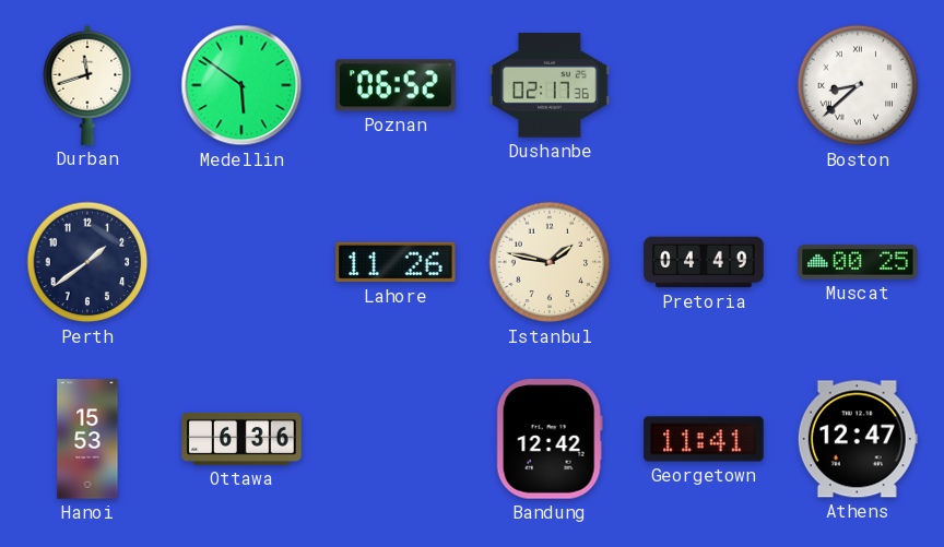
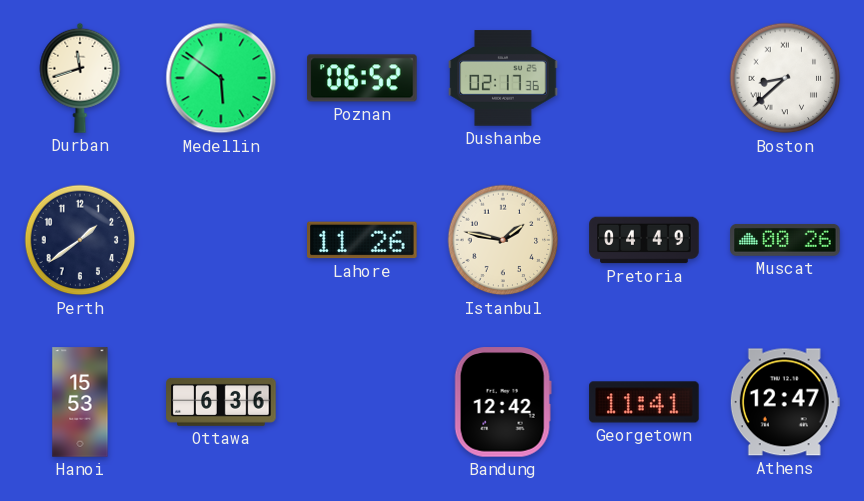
Muscat: 00:25 -> 00:26
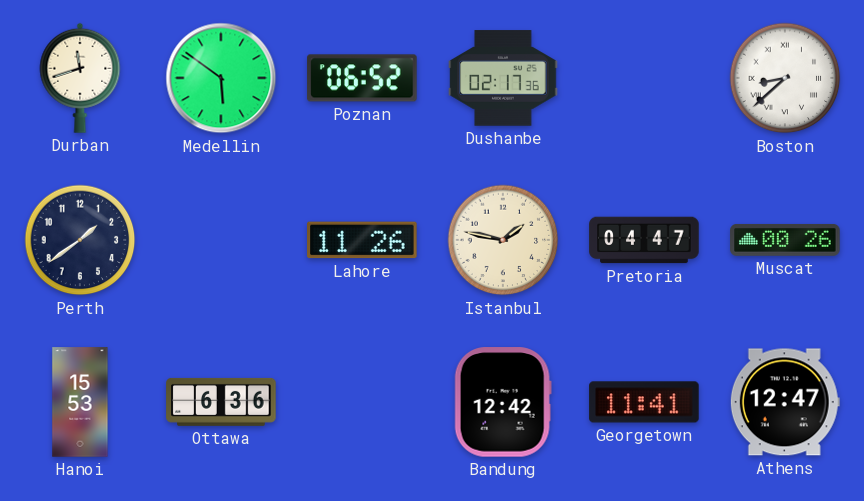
Pretoria: 04:49 -> 04:47
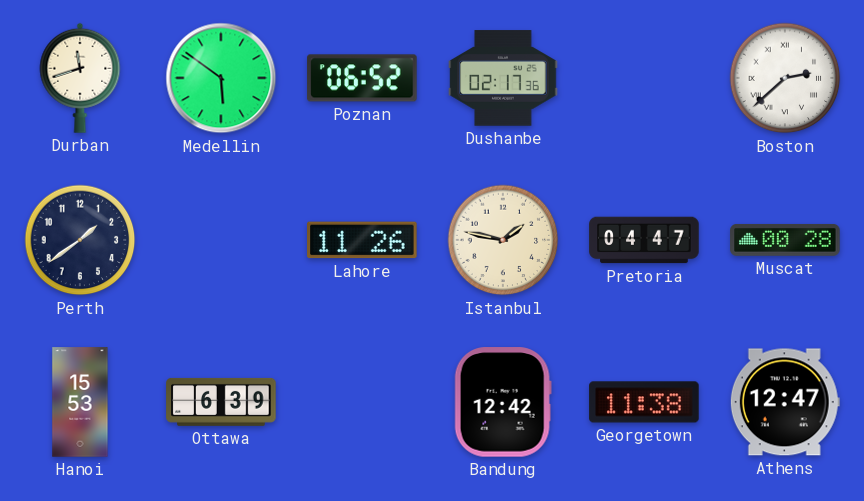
Boston: 8:38 -> 2:38
Muscat: 00:26 -> 00:28
Ottawa: 6:36 -> 6:39
Georgetown: 11:41 -> 11:38
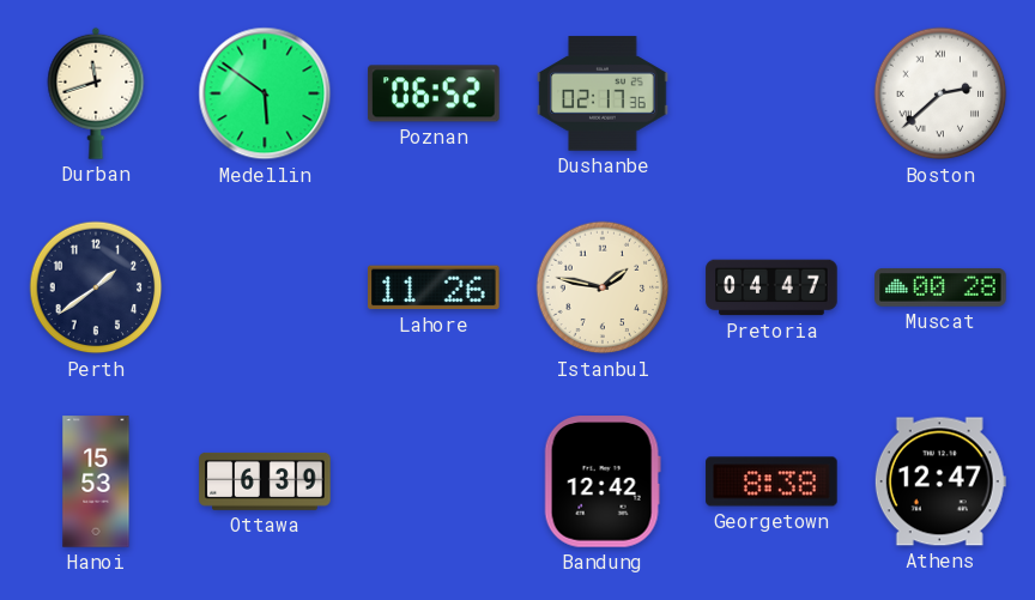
Georgetown: 11:38 -> 8:38
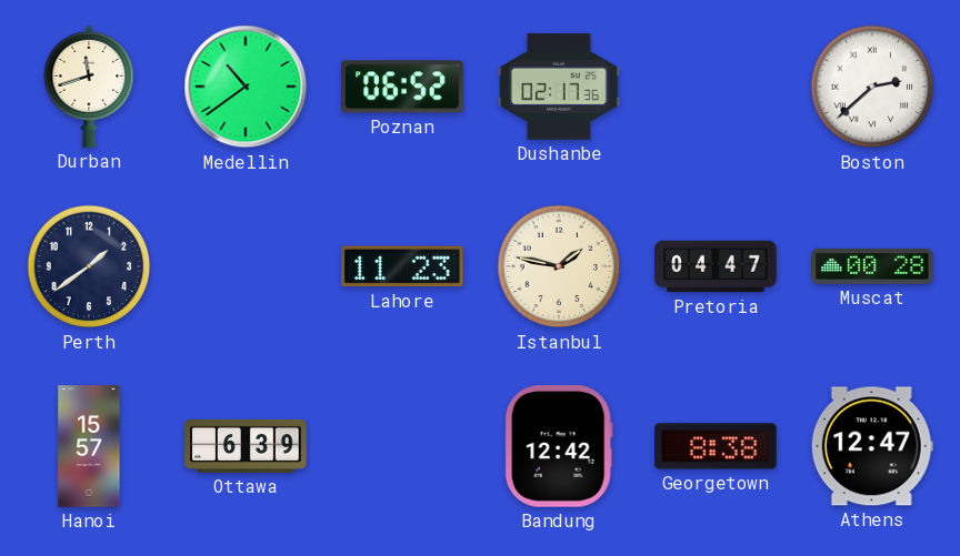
Medellin: 5:51 -> 10:39
Lahore: 11:26 -> 11:23
Hanoi: 15:53 -> 15:57
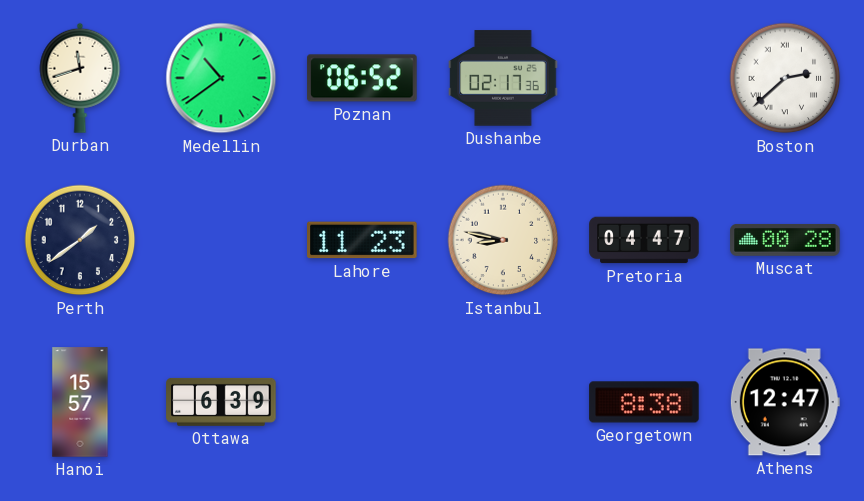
Istanbul: 1:47 -> 8:47
Bandung: 12:42 -> none
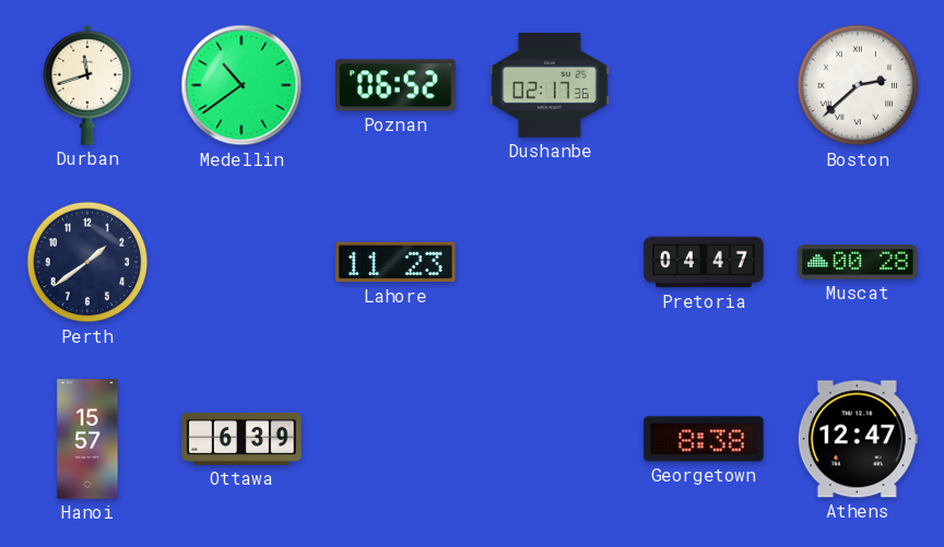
Istanbul: 8:47 -> none
